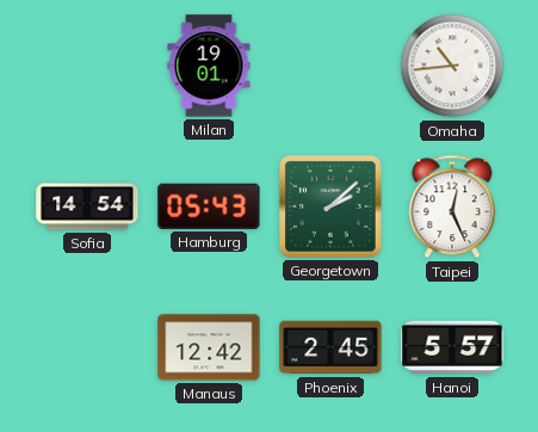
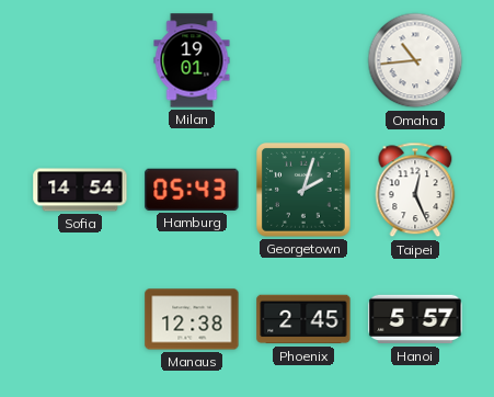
Georgetown: 2:08 -> 2:03
Manaus: 12:42 -> 12:38
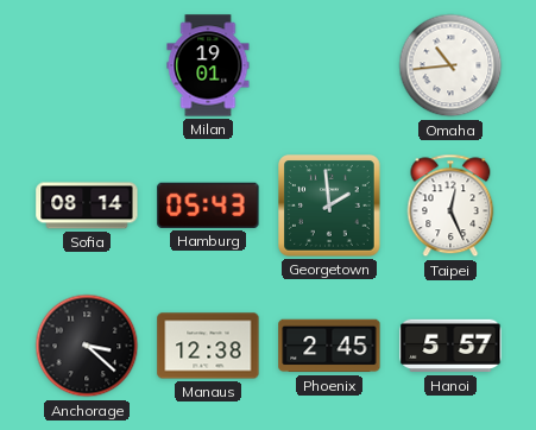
Sofia: 14:54 -> 08:14
Georgetown: 2:03 -> 1:59
Anchorage: none -> 3:22
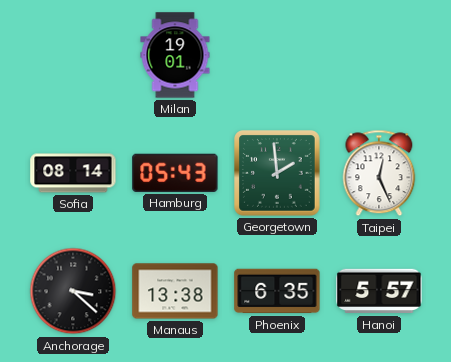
Omaha: 10:44 -> none
Manaus: 12:38 -> 13:38
Phoenix: 2:45 -> 6:35
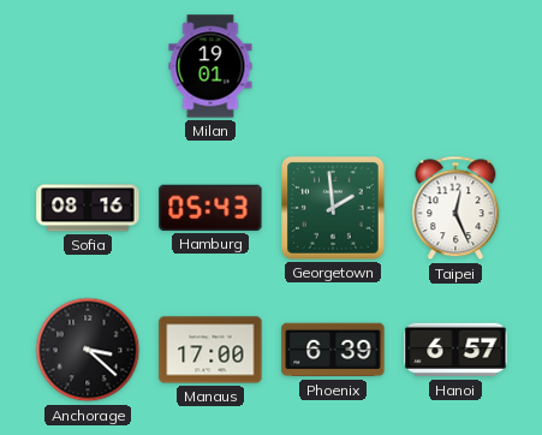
Sofia: 08:14 -> 08:16
Manaus: 13:38 -> 17:00
Phoenix: 6:35 -> 6:39
Hanoi: 5:57 -> 6:57
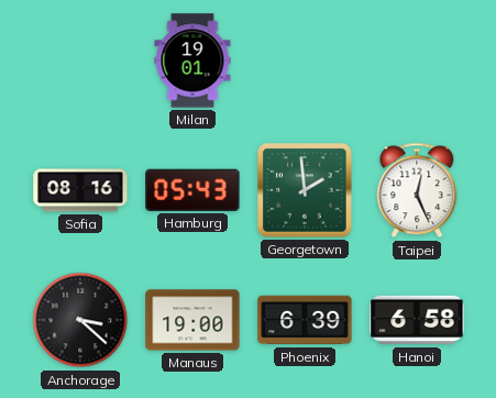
Manaus: 17:00 -> 19:00
Hanoi: 6:57 -> 6:58
